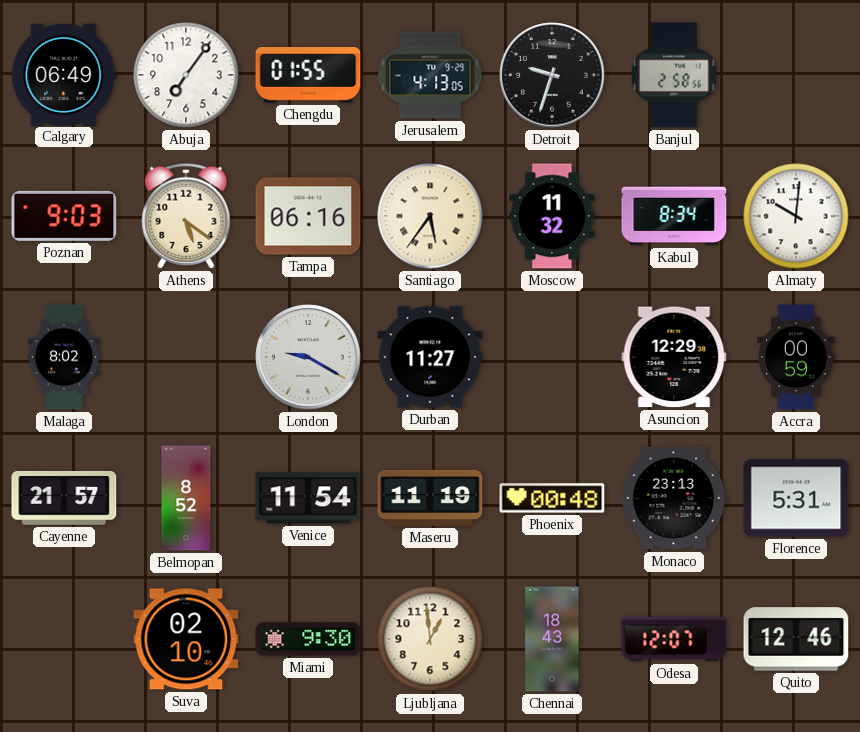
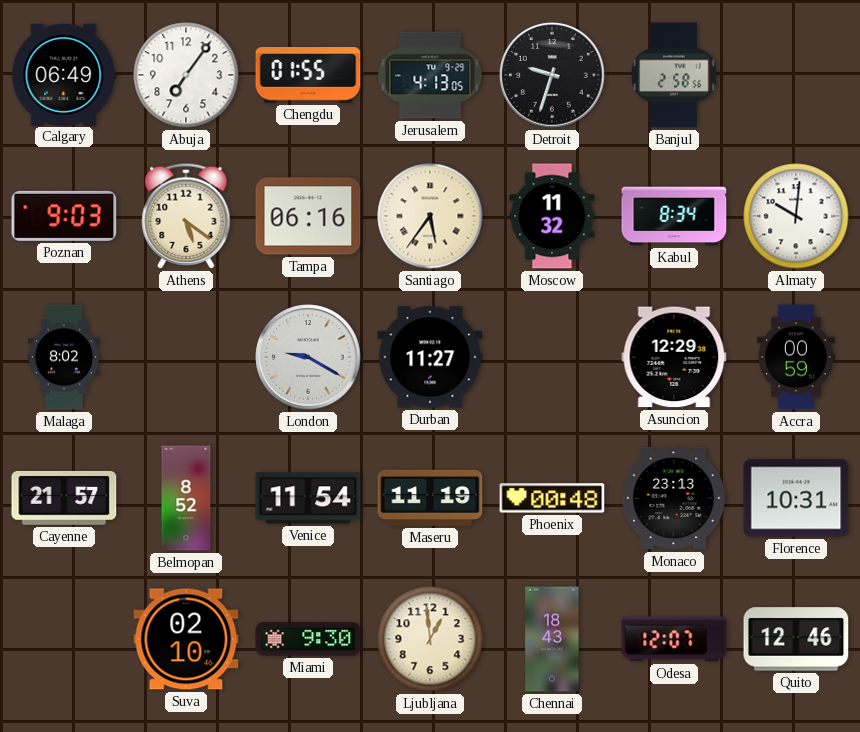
Florence: 5:31 -> 10:31
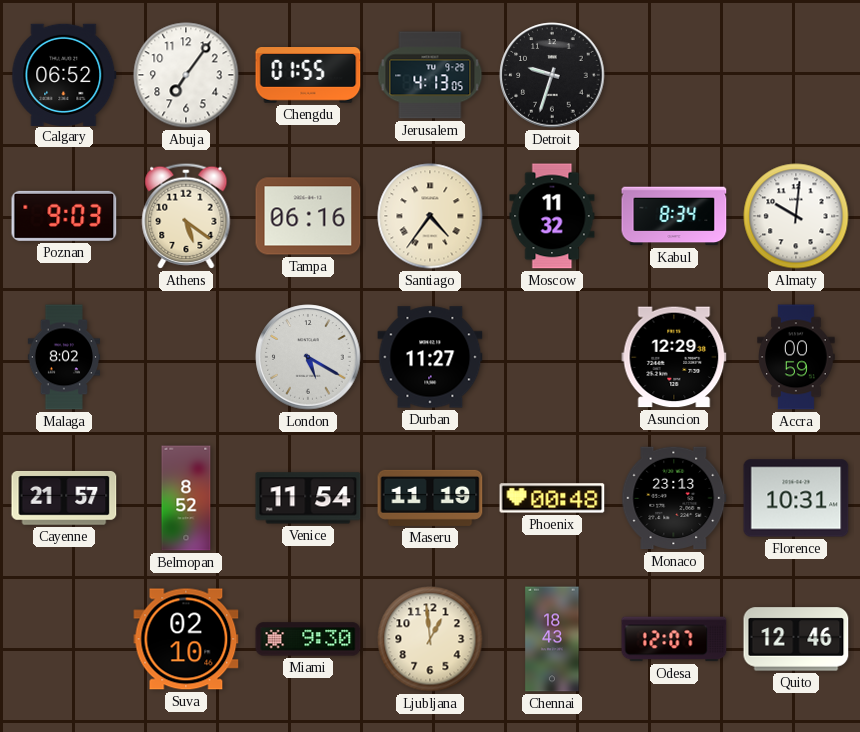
Calgary: 06:49 -> 06:52
Banjul: 2:58 -> none
Santiago: 5:36 -> 4:36
London: 9:20 -> 5:20
